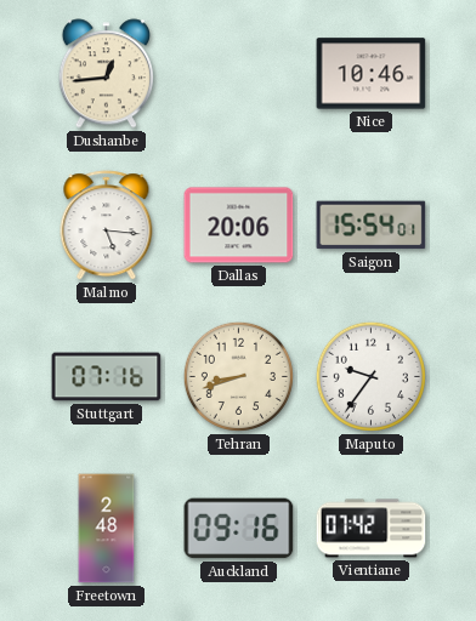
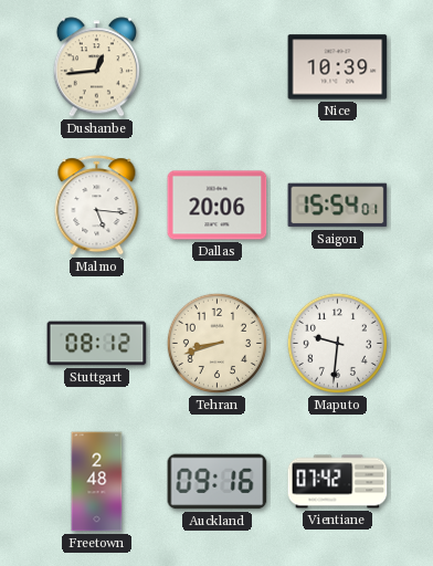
Nice: 10:46 -> 10:39
Stuttgart: 07:16 -> 08:12
Maputo: 9:36 -> 9:31
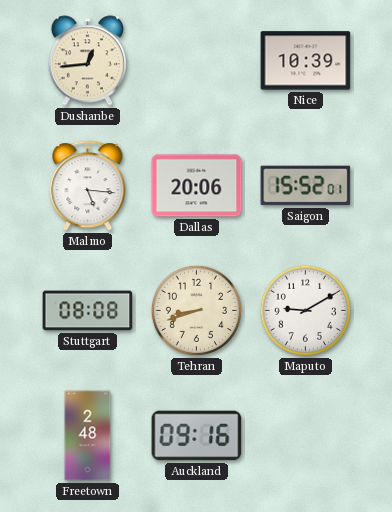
Saigon: 15:54 -> 15:52
Stuttgart: 08:12 -> 08:08
Maputo: 9:31 -> 9:10
Vientiane: 07:42 -> none
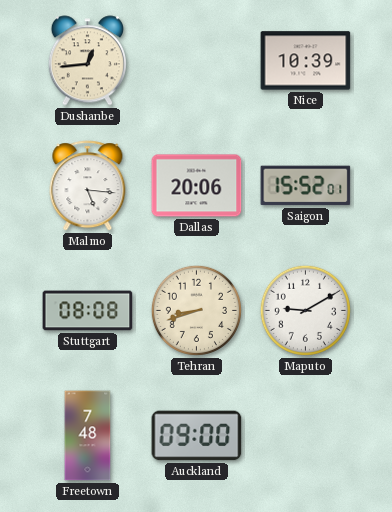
Freetown: 2:48 -> 7:48
Auckland: 09:16 -> 09:00
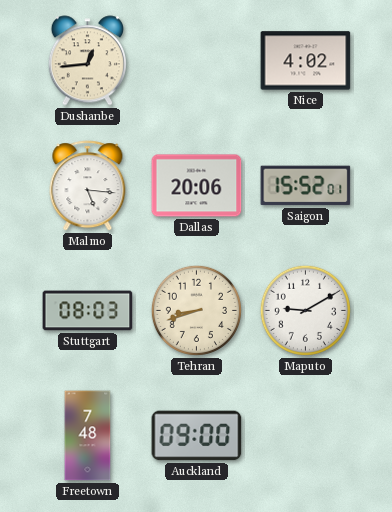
Nice: 10:39 -> 4:02
Stuttgart: 08:08 -> 08:03
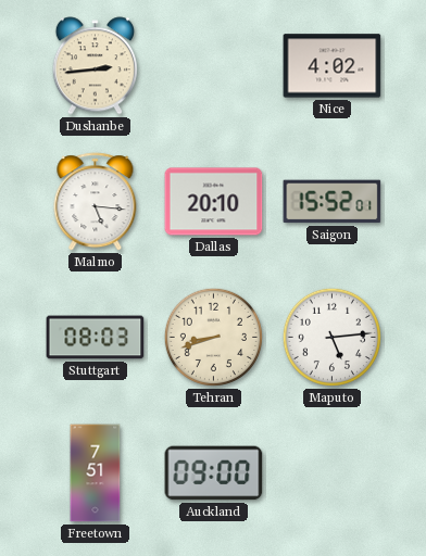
Dushanbe: 12:44 -> 2:44
Dallas: 20:06 -> 20:10
Maputo: 9:10 -> 5:14
Freetown: 7:48 -> 7:51
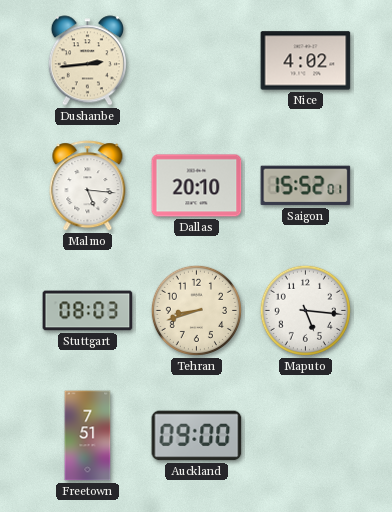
Maputo: 5:14 -> 5:16
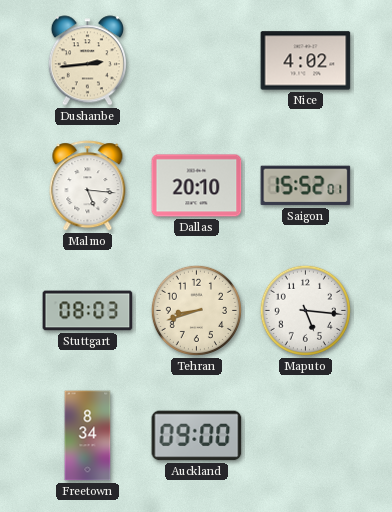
Freetown: 7:51 -> 8:34
